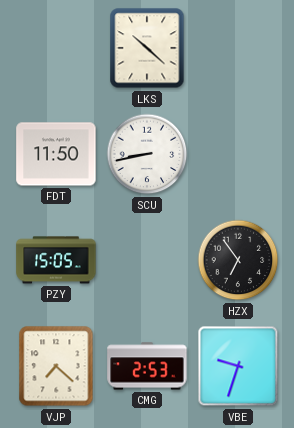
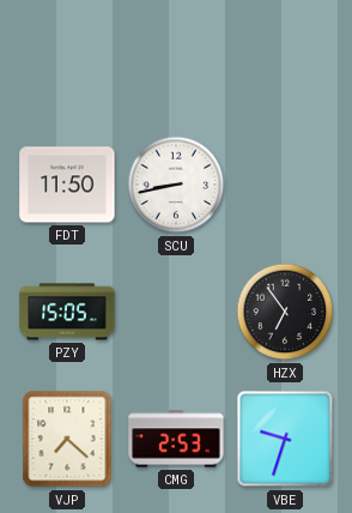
LKS: 10:22 -> none
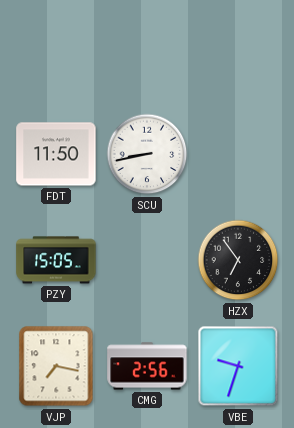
VJP: 7:22 -> 7:17
CMG: 2:53 -> 2:56
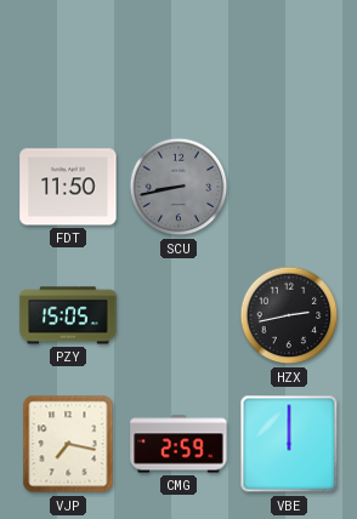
SCU dial: white -> grey
HZX: 6:54 -> 2:43
CMG: 2:56 -> 2:59
VBE: 9:33 -> 12:00
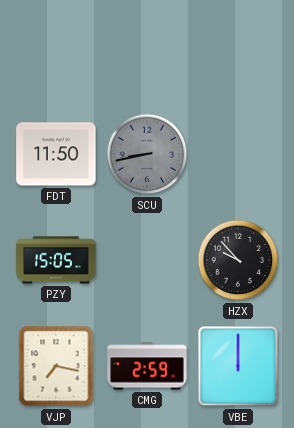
HZX: 2:43 -> 9:53
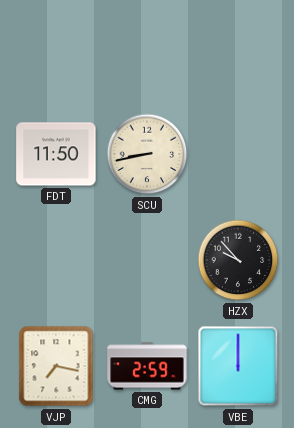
SCU dial: grey -> cream
PZY: 15:05 -> none
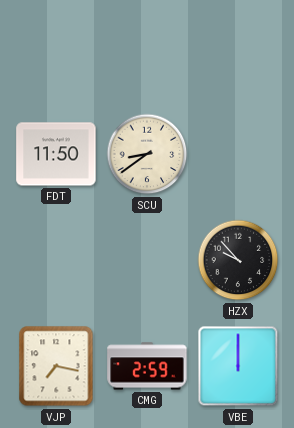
SCU: 8:43 -> 8:39
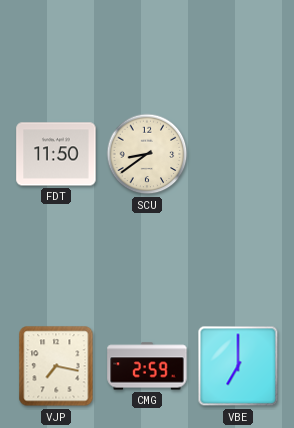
HZX: 9:53 -> none
VBE: 12:00 -> 7:00
